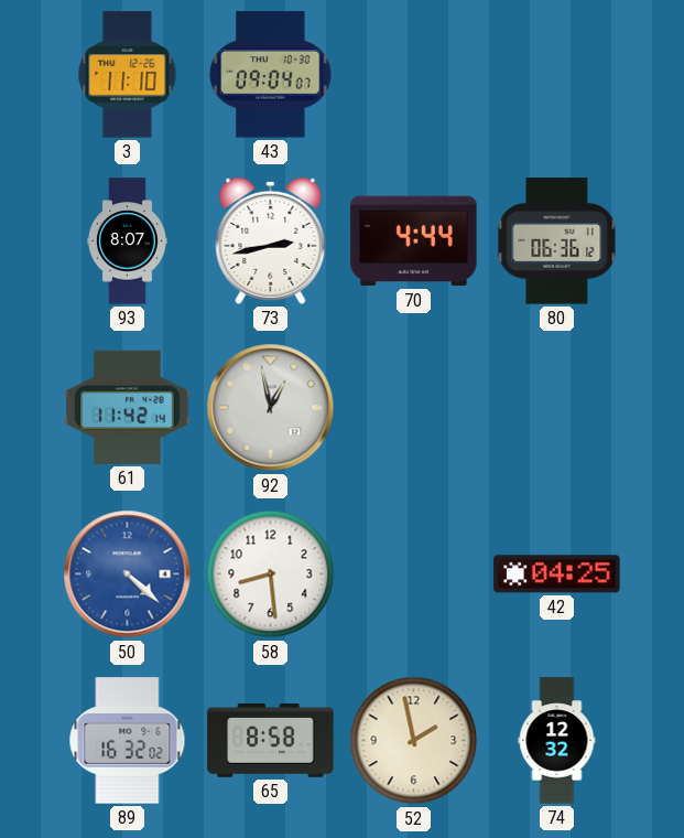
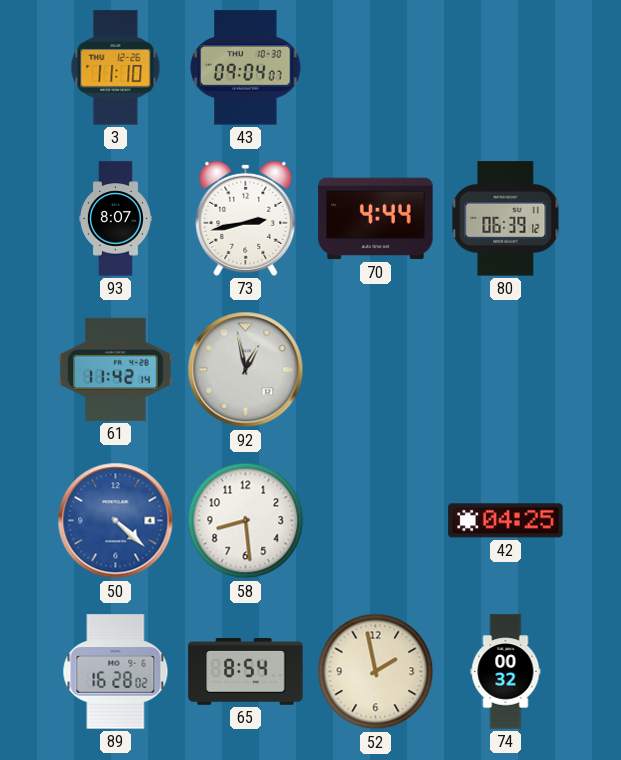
80: 06:36 -> 06:39
89: 16:32 -> 16:28
65: 8:58 -> 8:54
74: 12:32 -> 00:32
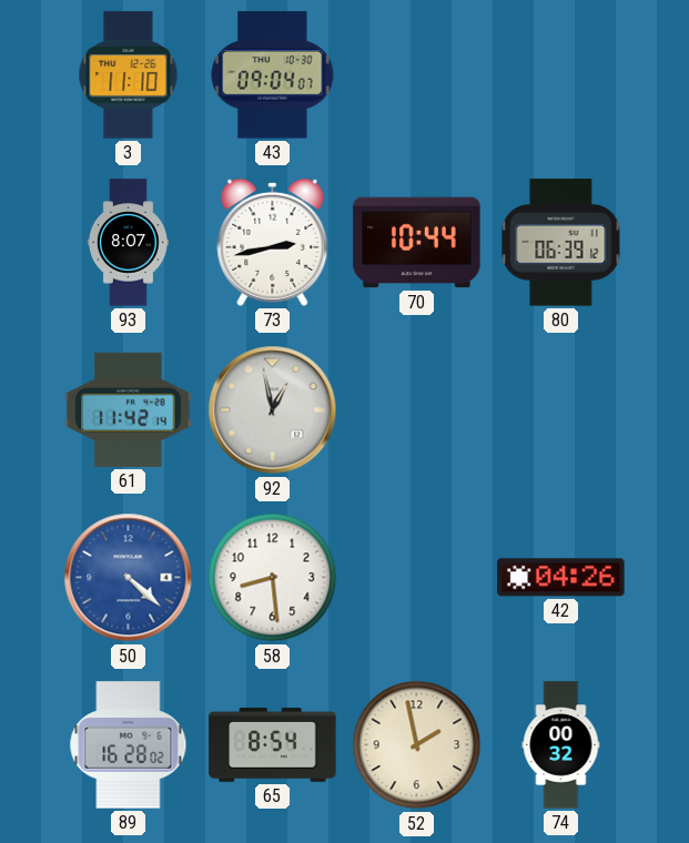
70: 4:44 -> 10:44
42: 04:25 -> 04:26
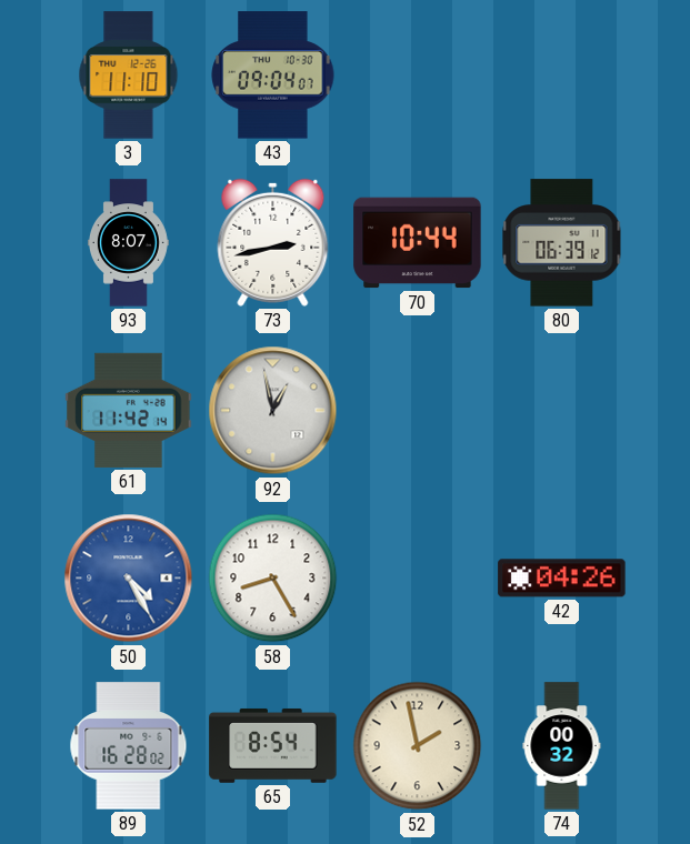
50: 4:22 -> 4:25
58: 8:29 -> 8:25
